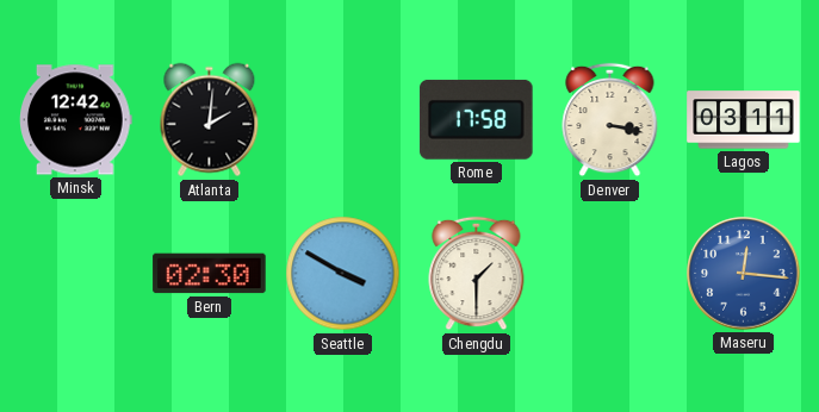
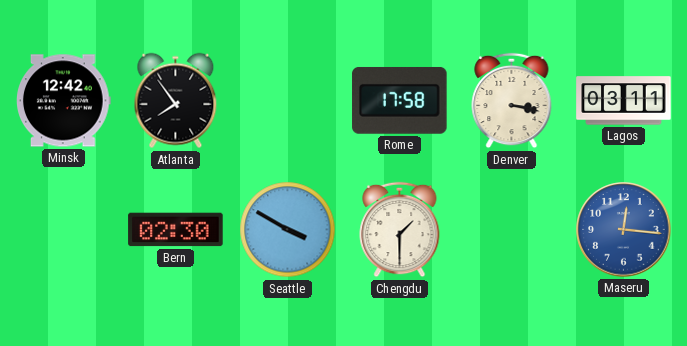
Atlanta: 2:01 -> 7:54
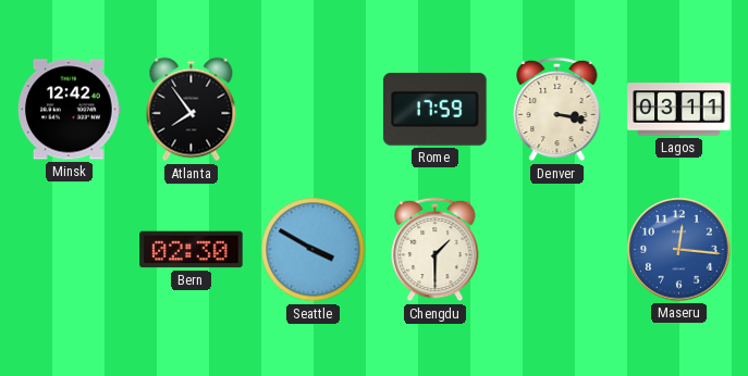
Rome: 17:58 -> 17:59
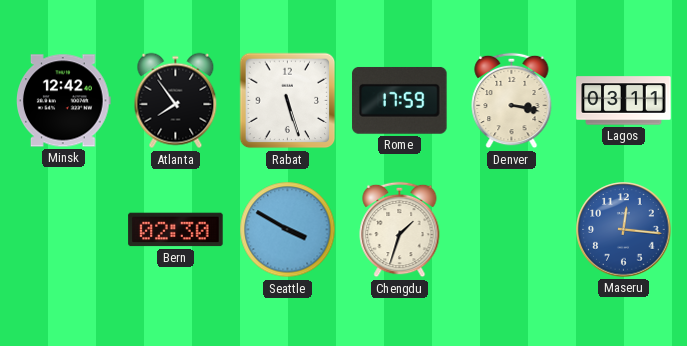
Rabat: none -> 5:27
Chengdu: 1:30 -> 1:33
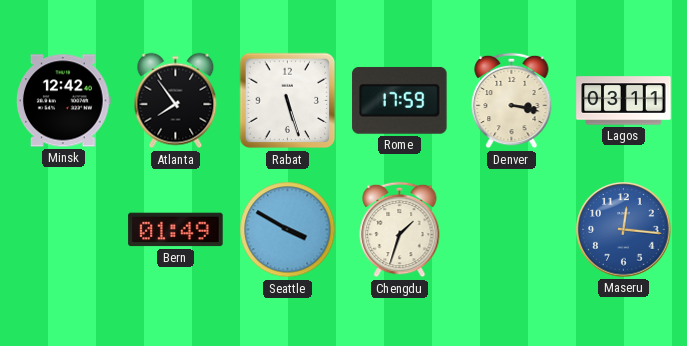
Bern: 02:30 -> 01:49
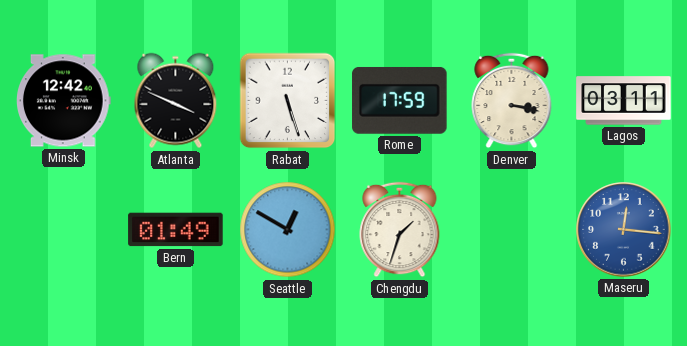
Atlanta: 7:54 -> 3:49
Seattle: 3:50 -> 12:50
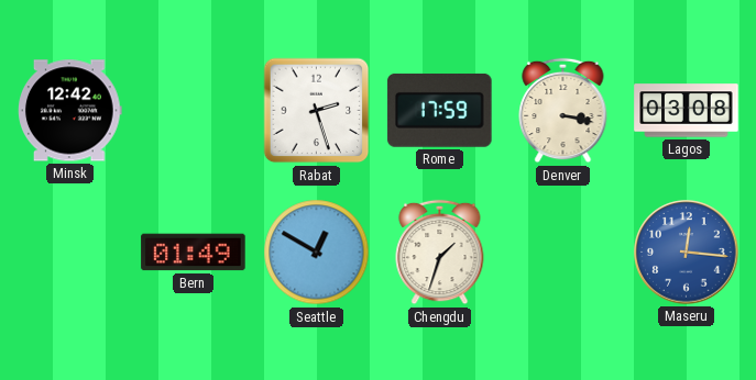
Atlanta: 3:49 -> none
Rabat: 5:27 -> 2:27
Lagos: 03:11 -> 03:08
